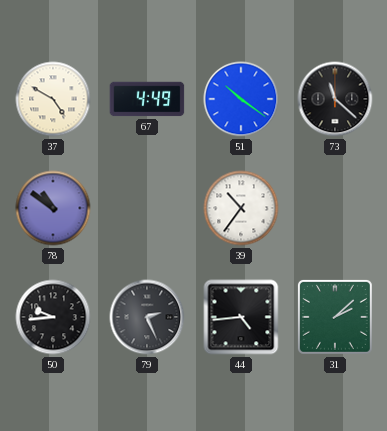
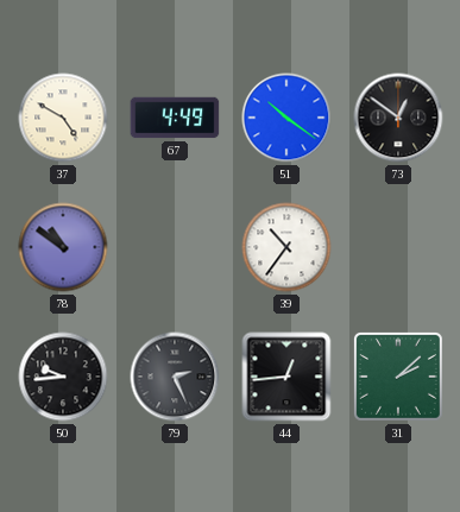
73: 11:22 -> 12:51
44: 4:44 -> 12:44
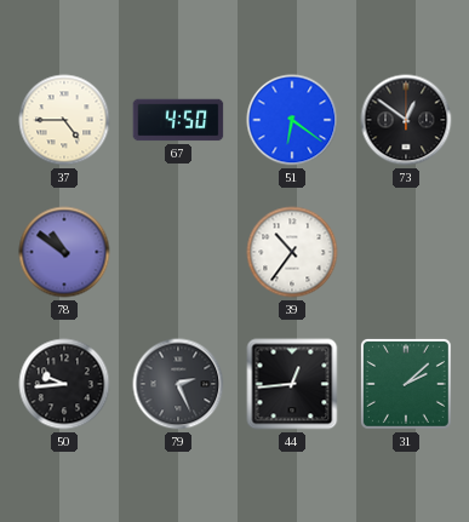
37: 4:50 -> 4:45
67: 4:49 -> 4:50
51: 10:21 -> 6:21
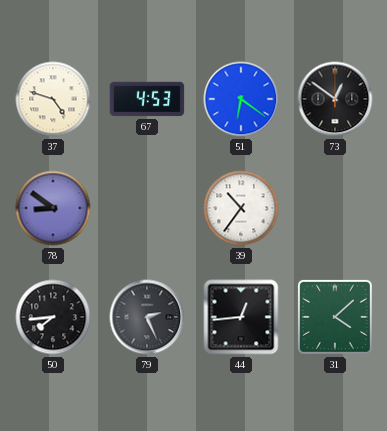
37: 4:45 -> 4:48
67: 4:50 -> 4:53
78: 10:51 -> 8:51
50: 9:44 -> 7:44
31: 2:08 -> 4:08
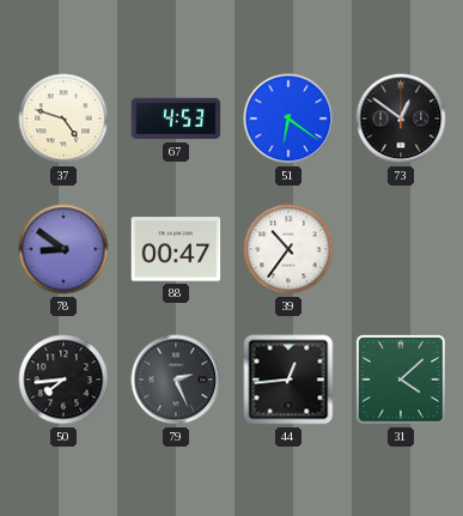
88: none -> 00:47
